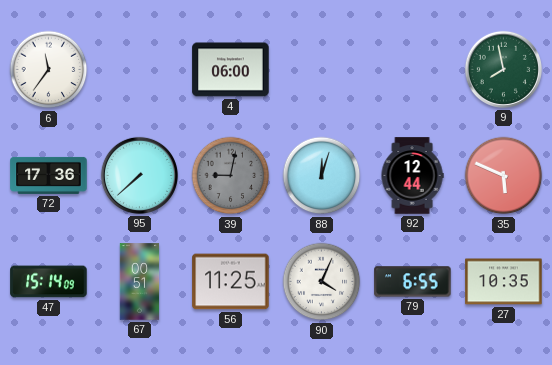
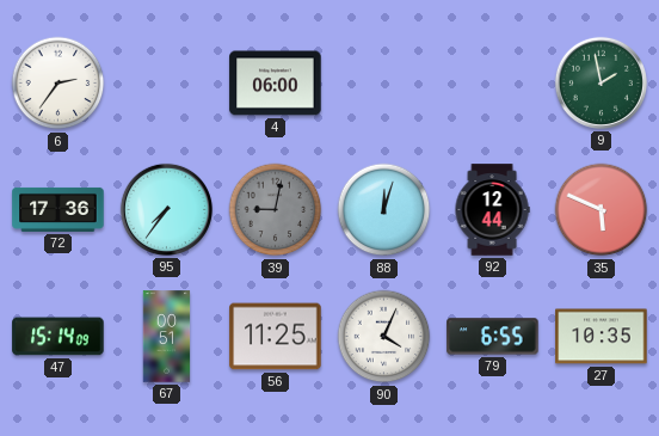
6: 11:36 -> 2:36
9: 7:58 -> 1:58
95: 7:38 -> 7:36
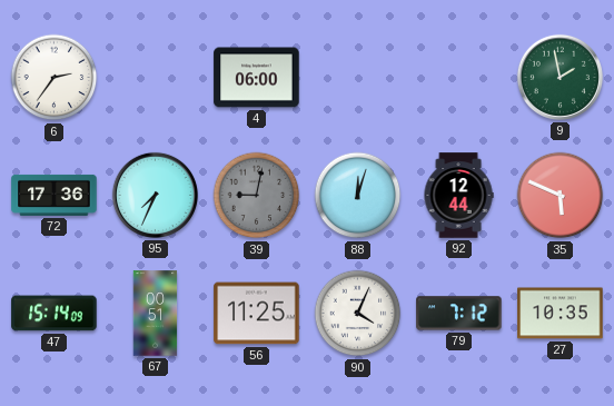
95: 7:36 -> 7:34
79: 6:55 -> 7:12
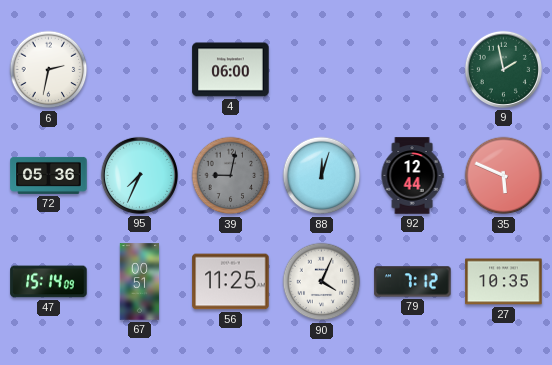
6: 2:36 -> 2:32
72: 17:36 -> 05:36
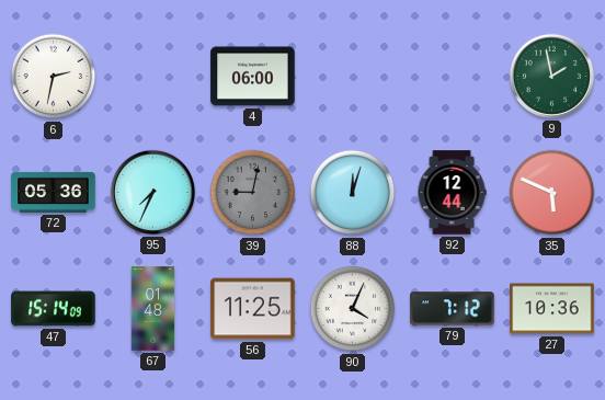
67: 00:51 -> 01:48
27: 10:35 -> 10:36
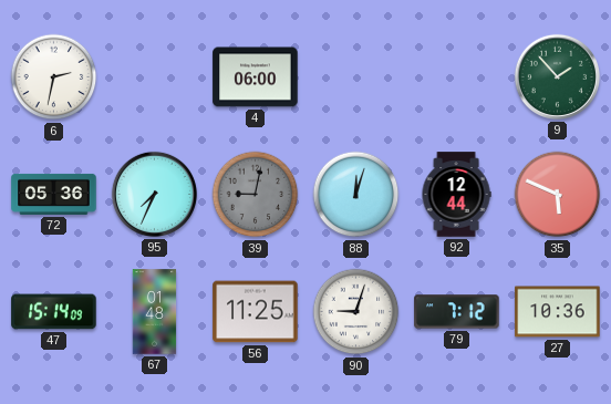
9: 1:58 -> 1:53
90: 4:04 -> 9:03
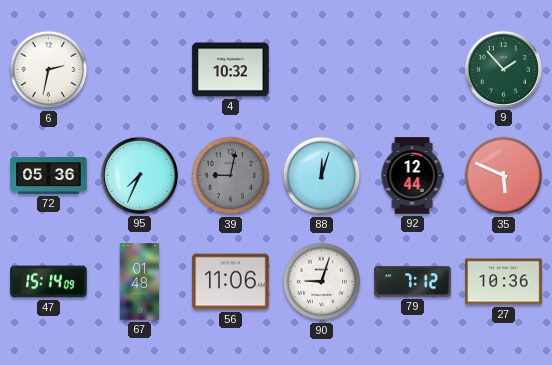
4: 06:00 -> 10:32
56: 11:25 -> 11:06
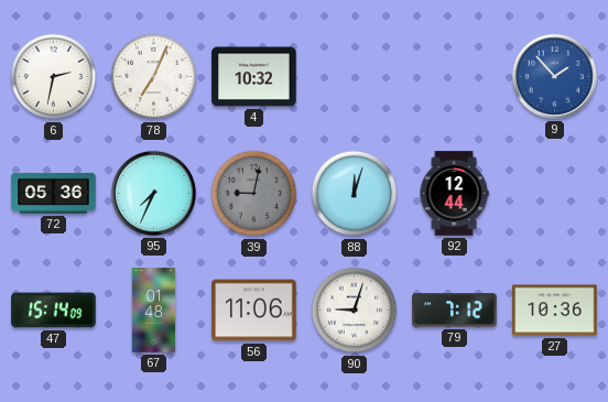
78: none -> 7:04
9 dial: green -> blue
35: 5:49 -> none
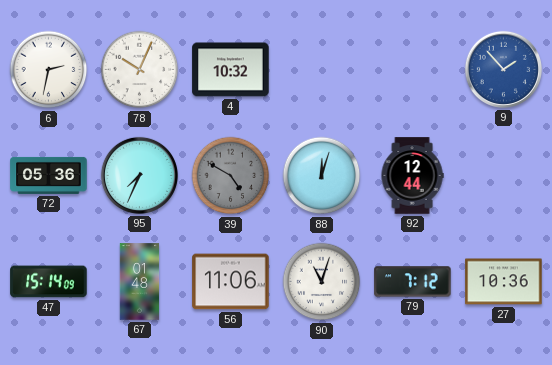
78: 7:04 -> 10:04
39: 9:02 -> 4:50
90: 9:03 -> 11:03
